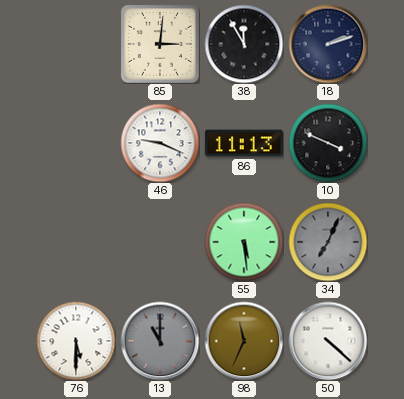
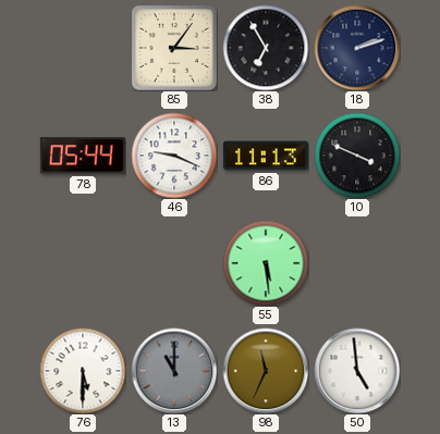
85: 3:01 -> 3:06
38: 11:55 -> 6:55
78: none -> 05:44
34: 7:04 -> none
50: 4:22 -> 4:59
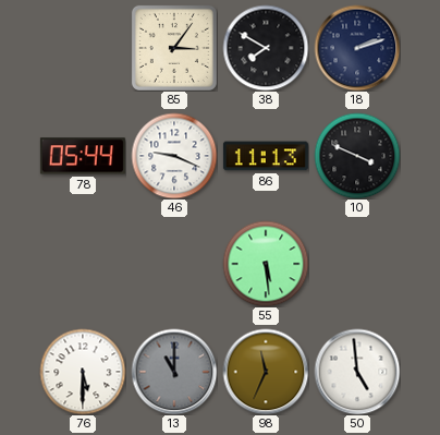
38: 6:55 -> 7:50
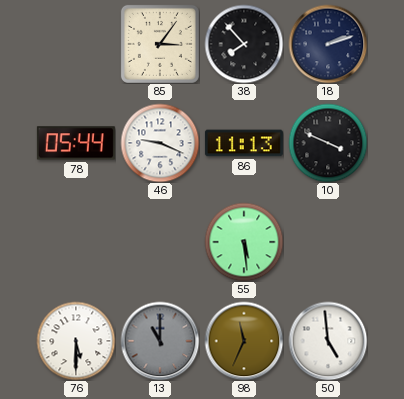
38: 7:50 -> 7:53
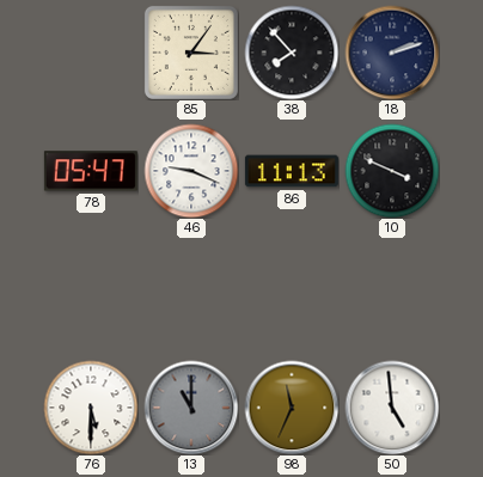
78: 05:44 -> 05:47
55: 5:29 -> none
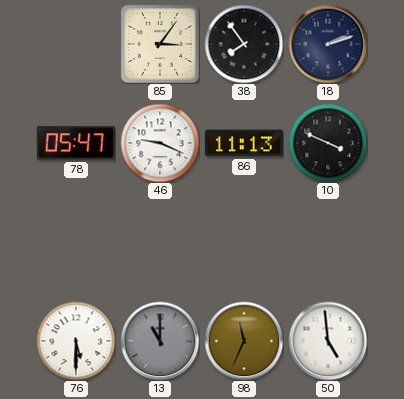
38: 7:53 -> 7:54
